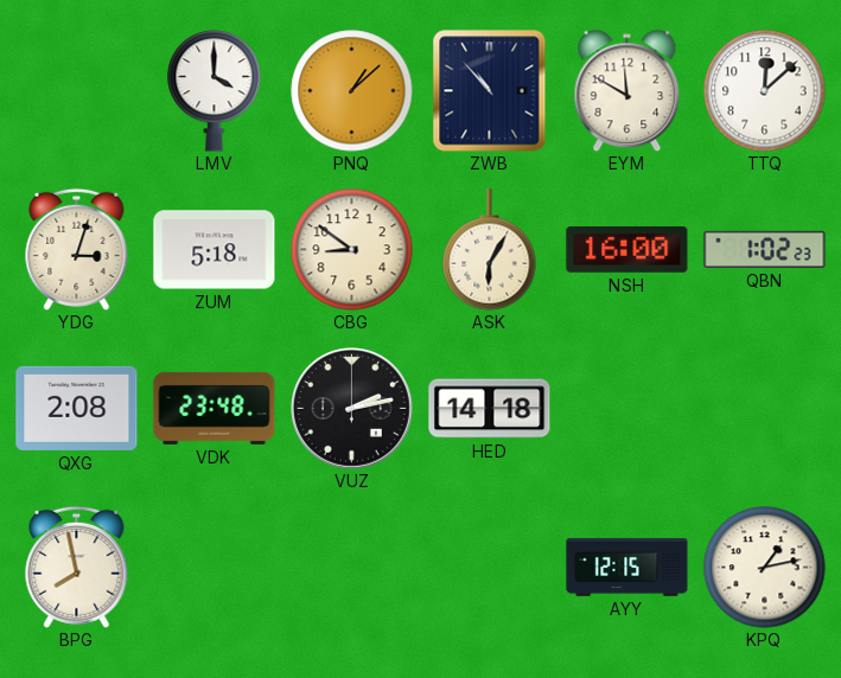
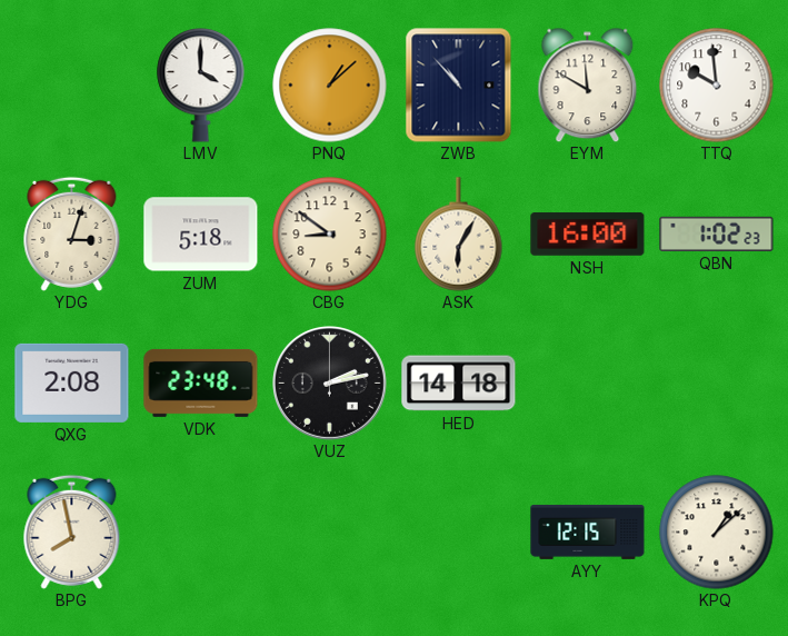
TTQ: 12:08 -> 9:59
KPQ: 1:13 -> 1:08
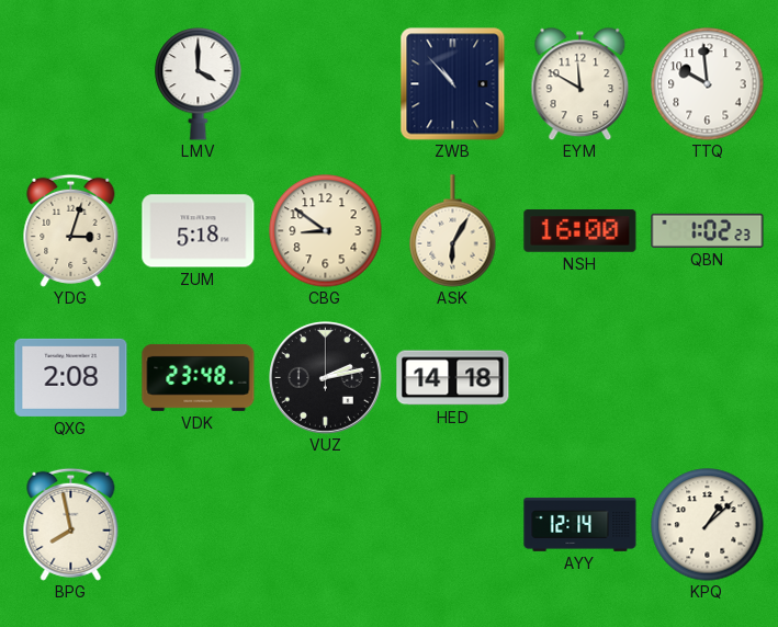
PNQ: 1:08 -> none
AYY: 12:15 -> 12:14
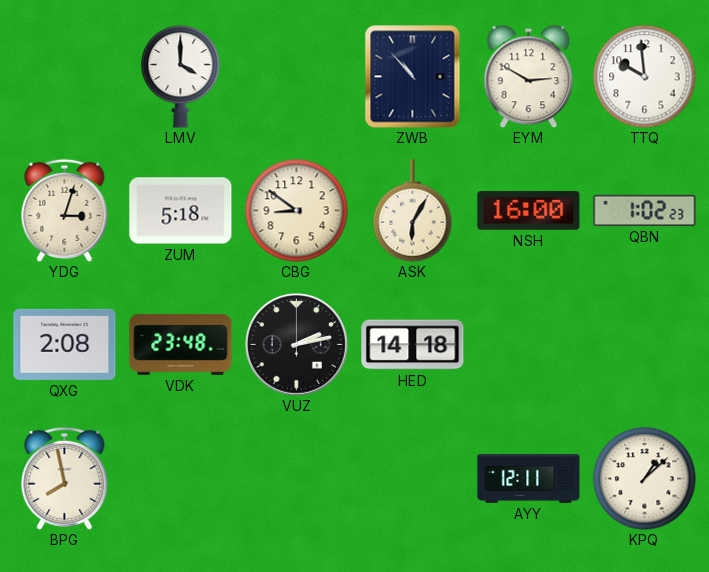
EYM: 11:50 -> 2:50
AYY: 12:14 -> 12:11
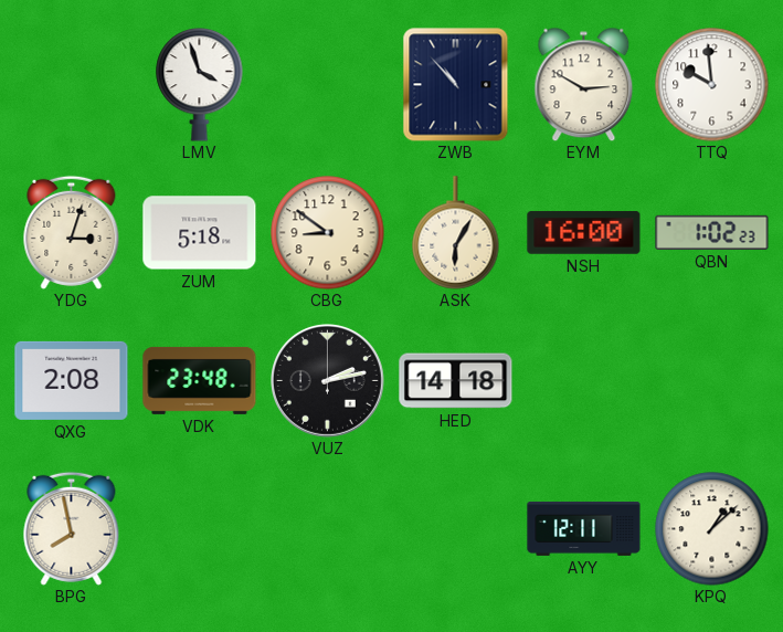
LMV: 4:00 -> 3:57
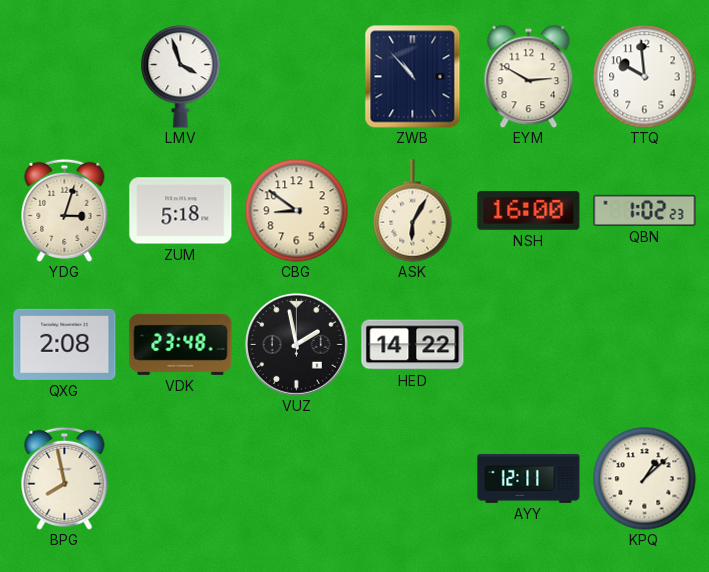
VUZ: 2:13 -> 1:58
HED: 14:18 -> 14:22
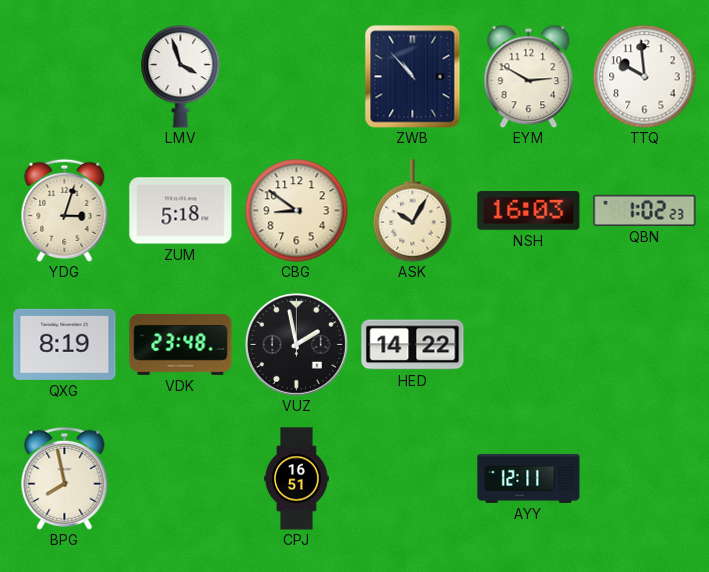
ASK: 6:05 -> 10:05
NSH: 16:00 -> 16:03
QXG: 2:08 -> 8:19
CPJ: none -> 16:51
KPQ: 1:08 -> none
